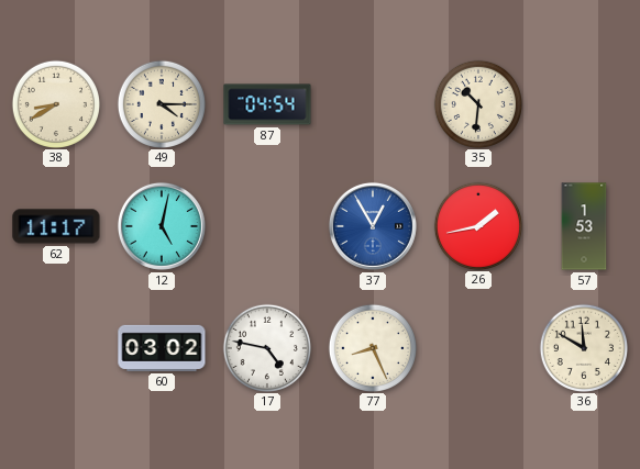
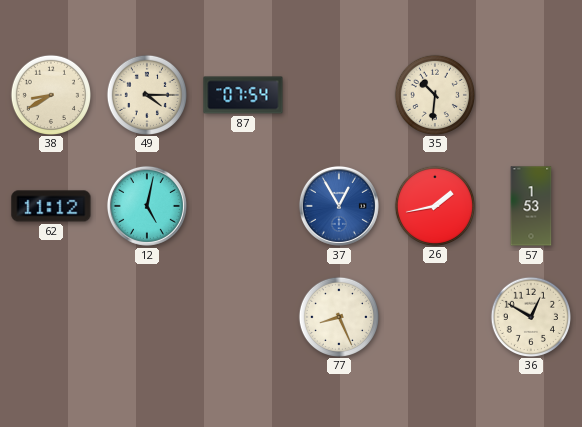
87: 04:54 -> 07:54
62: 11:17 -> 11:12
60: 03:02 -> none
17: 4:47 -> none
36: 11:50 -> 12:50
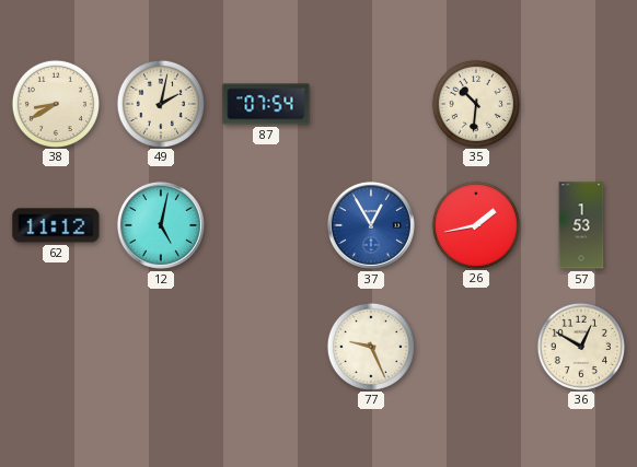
49: 4:15 -> 2:02
77: 8:26 -> 9:26
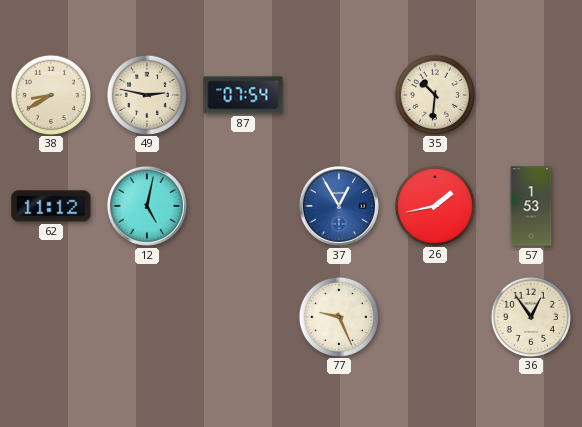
49: 2:02 -> 2:47
36: 12:50 -> 12:54
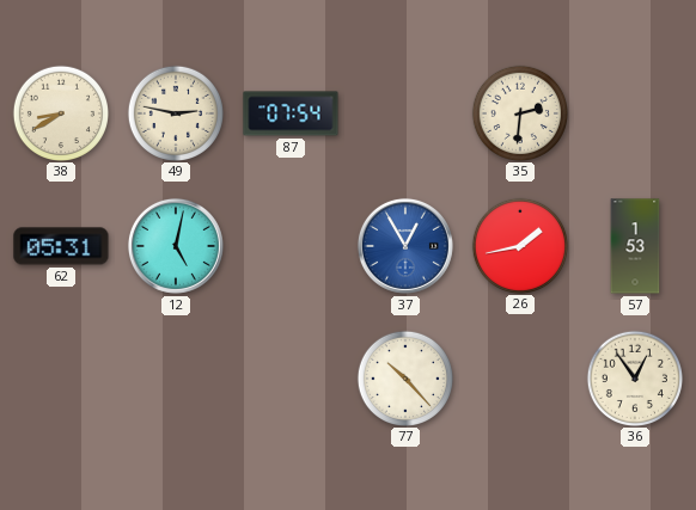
35: 10:31 -> 2:31
62: 11:12 -> 05:31
77: 9:26 -> 10:23
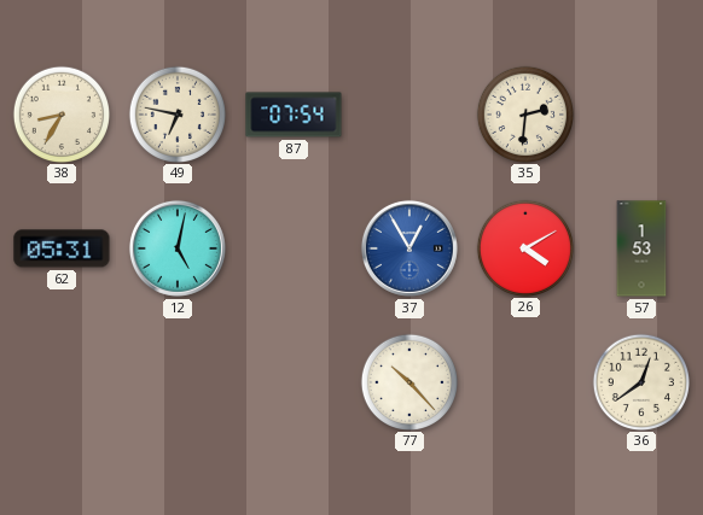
38: 8:40 -> 8:35
49: 2:47 -> 6:47
26: 1:43 -> 4:10
36: 12:54 -> 12:39
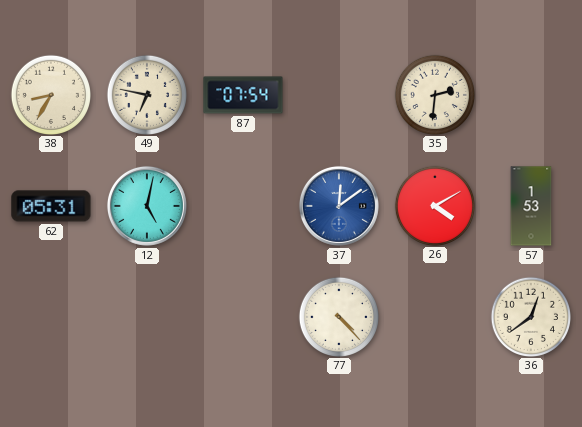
37: 12:55 -> 12:09
77: 10:23 -> 4:23
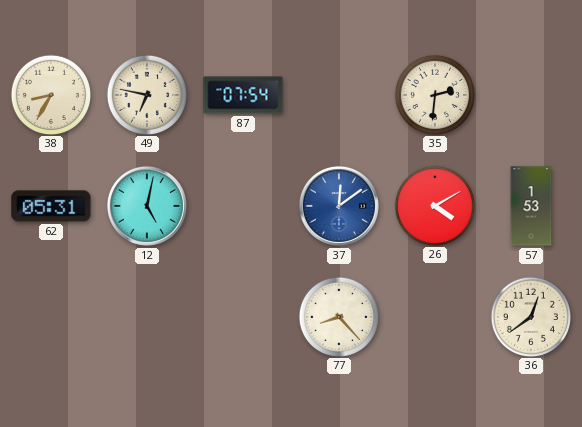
77: 4:23 -> 8:23
